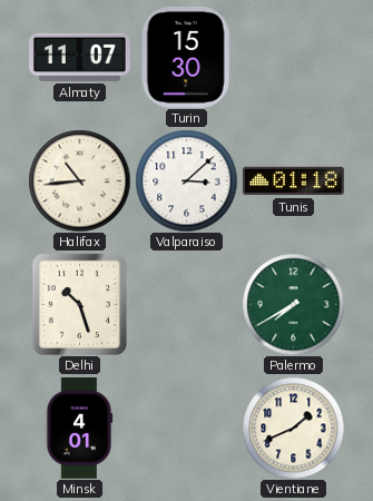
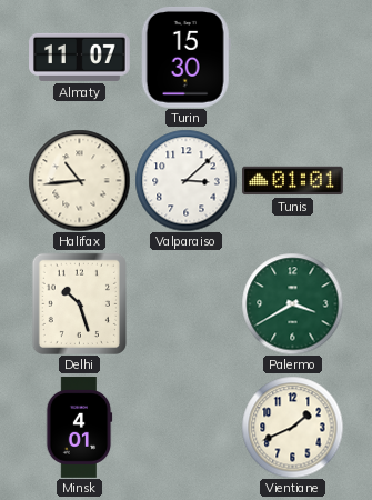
Tunis: 01:18 -> 01:01
Palermo: 7:40 -> 3:40
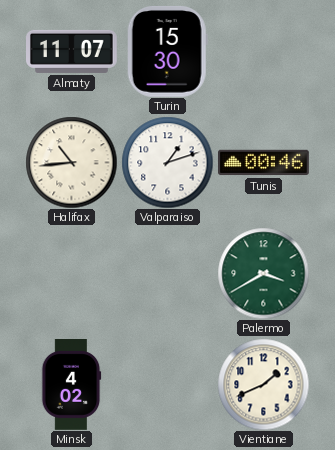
Valparaiso: 3:08 -> 1:12
Tunis: 01:01 -> 00:46
Delhi: 10:27 -> none
Minsk: 4:01 -> 4:02
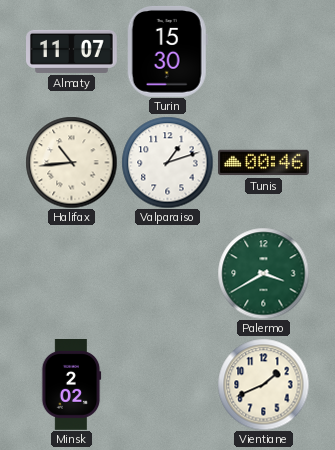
Minsk: 4:02 -> 2:02
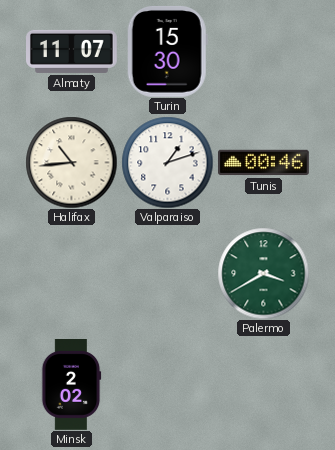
Vientiane: 1:41 -> none
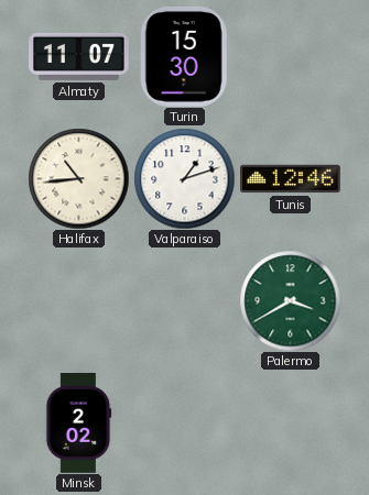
Tunis: 00:46 -> 12:46
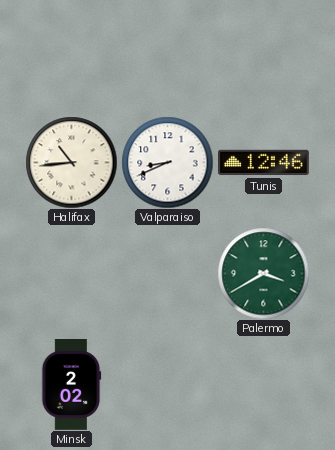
Almaty: 11:07 -> none
Turin: 15:30 -> none
Valparaiso: 1:12 -> 8:41
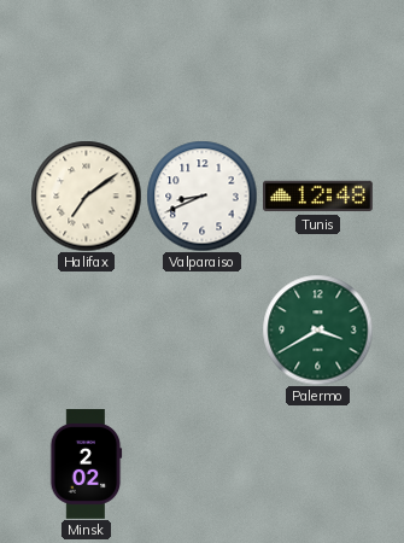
Halifax: 10:44 -> 7:09
Tunis: 12:46 -> 12:48
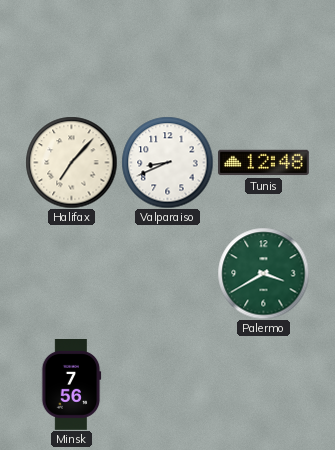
Halifax: 7:09 -> 7:07
Minsk: 2:02 -> 7:56
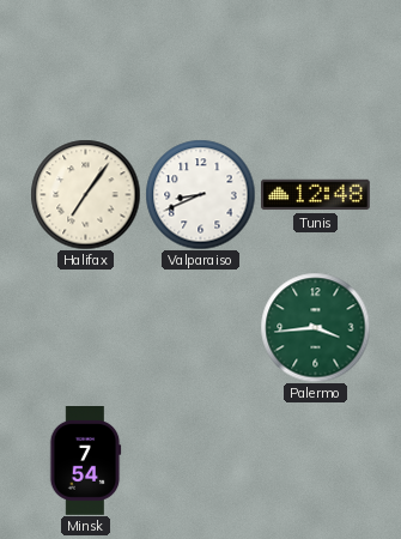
Halifax: 7:07 -> 7:06
Palermo: 3:40 -> 3:44
Minsk: 7:56 -> 7:54
